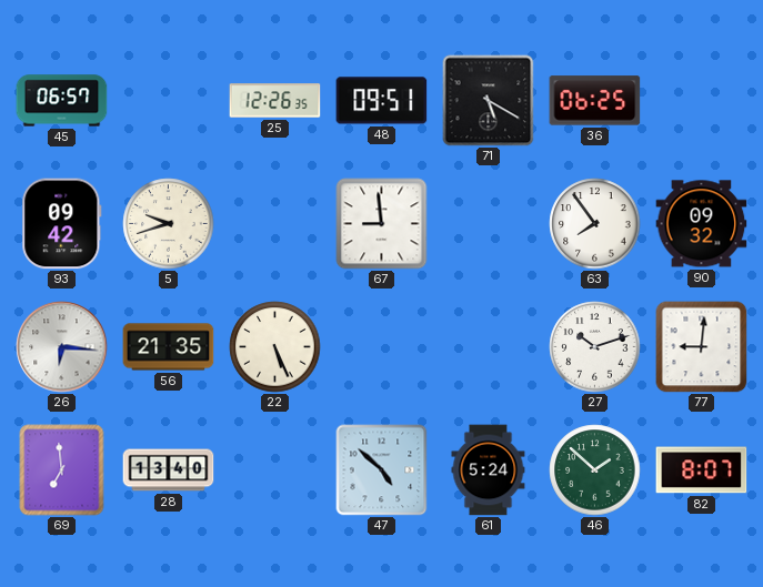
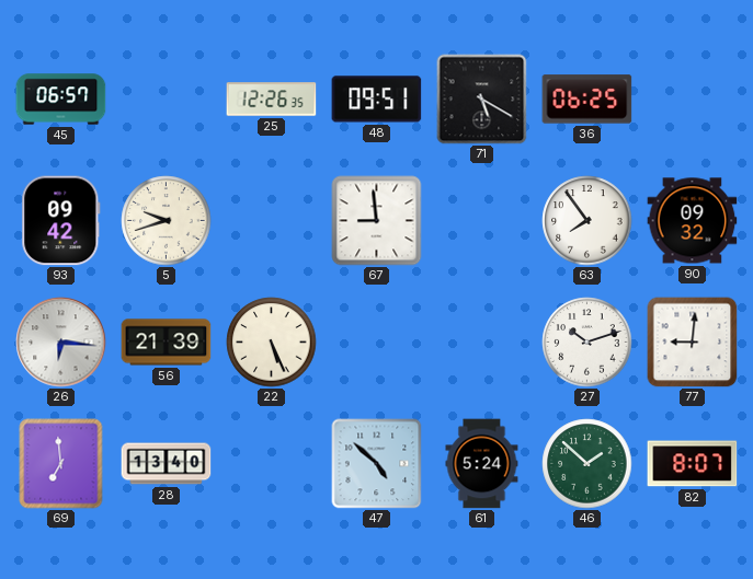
56: 21:35 -> 21:39
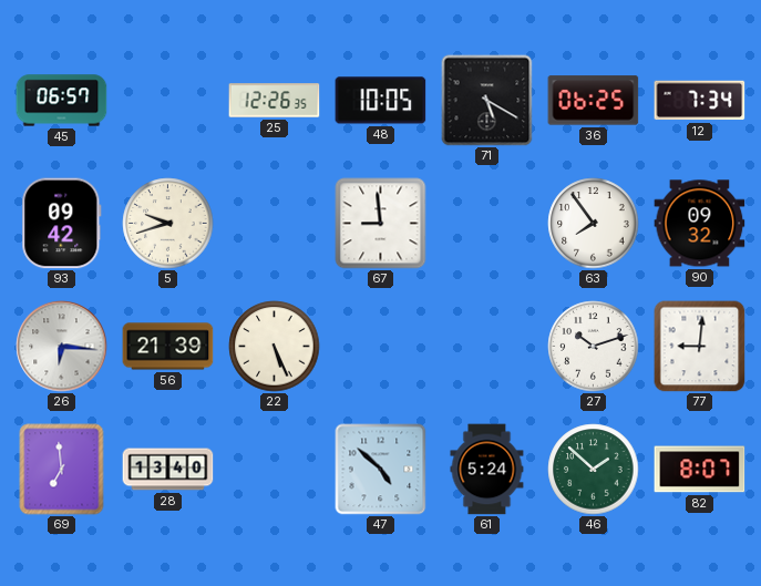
48: 09:51 -> 10:05
12: none -> 7:34
